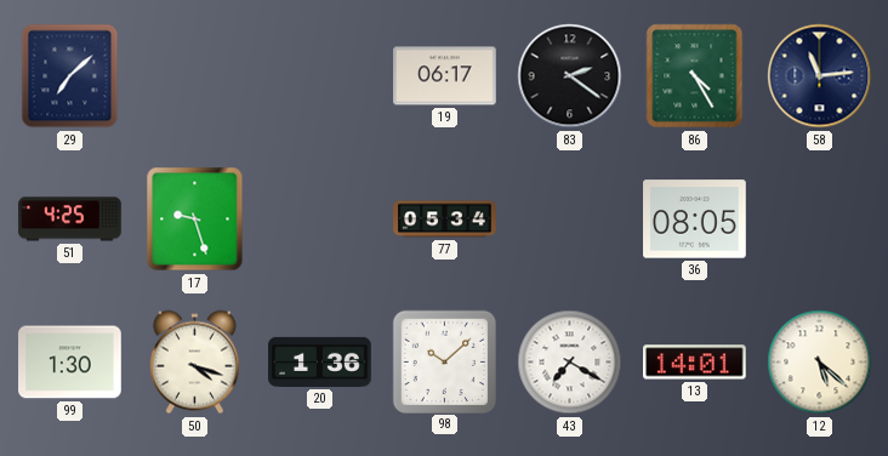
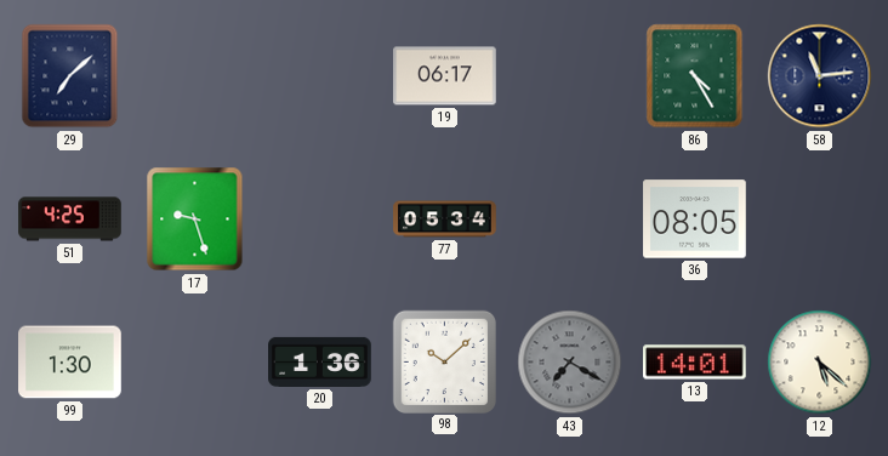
83: 2:21 -> none
50: 4:18 -> none
43 dial: white -> grey
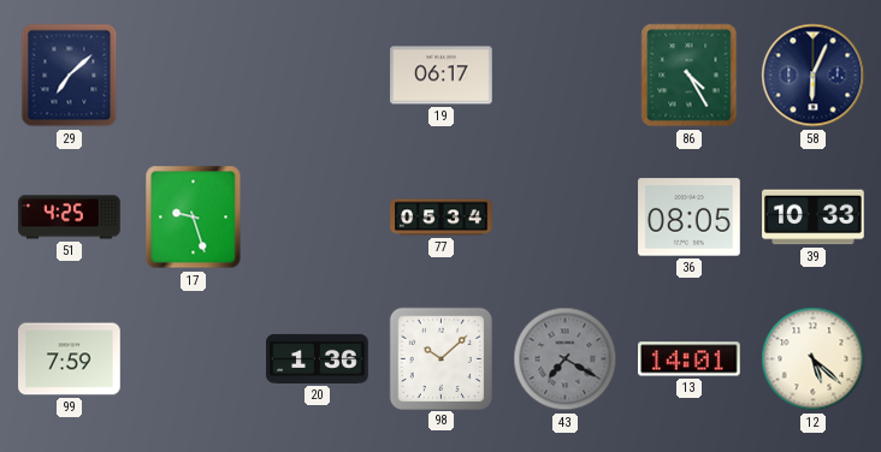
58: 11:14 -> 6:04
39: none -> 10:33
99: 1:30 -> 7:59
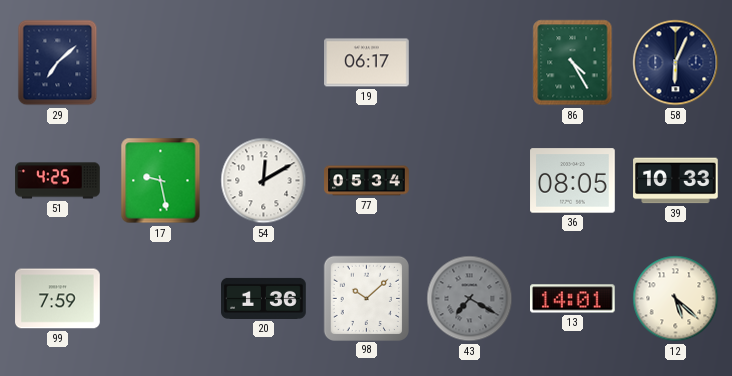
17: 9:27 -> 9:28
54: none -> 12:10
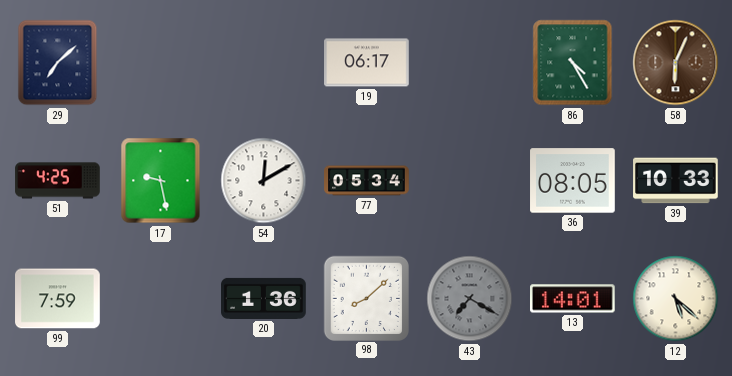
58 dial: navy -> brown
98: 10:08 -> 8:08
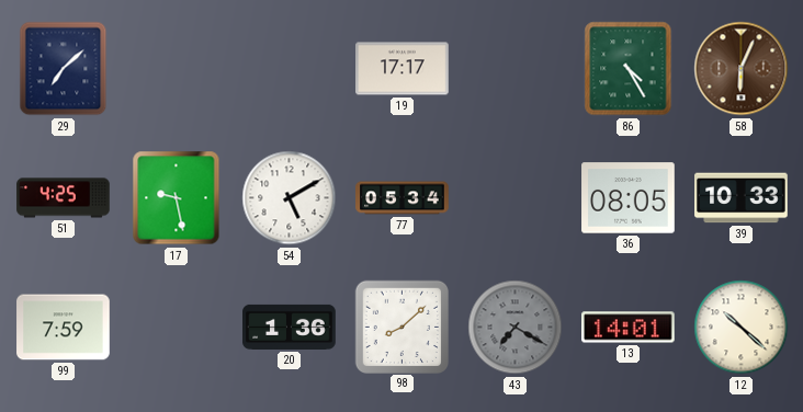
19: 06:17 -> 17:17
54: 12:10 -> 5:10
12: 5:22 -> 10:22
